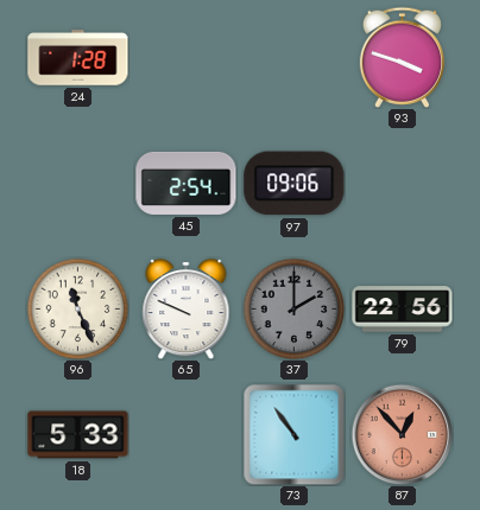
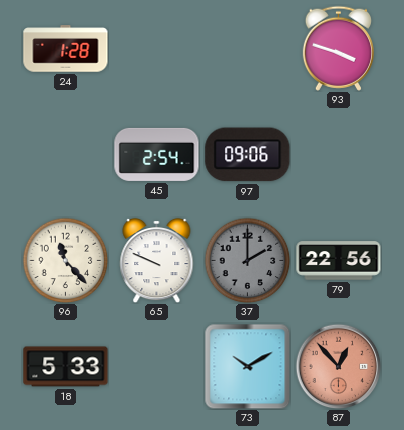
96: 11:26 -> 11:23
73: 10:54 -> 10:10
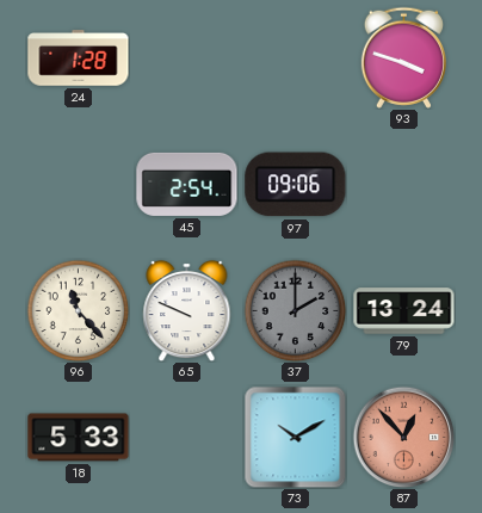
79: 22:56 -> 13:24
